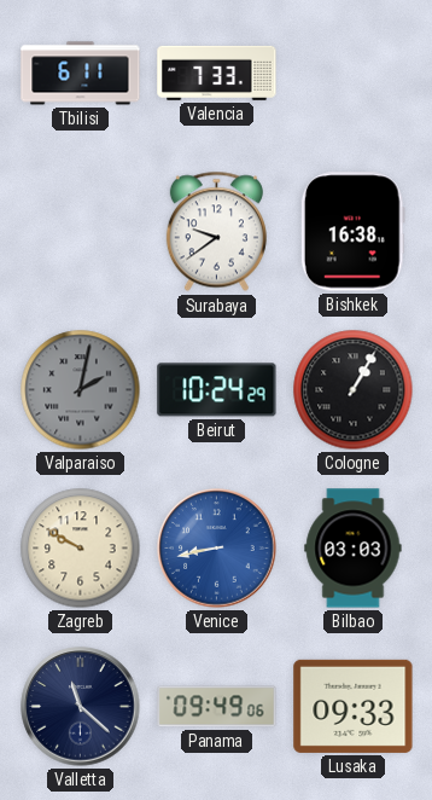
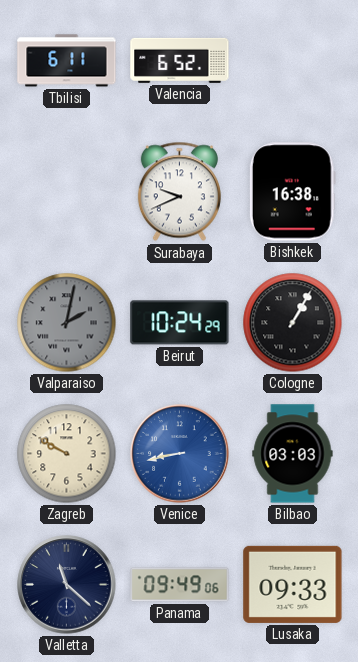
Valencia: 7:33 -> 6:52
Surabaya: 9:39 -> 9:41
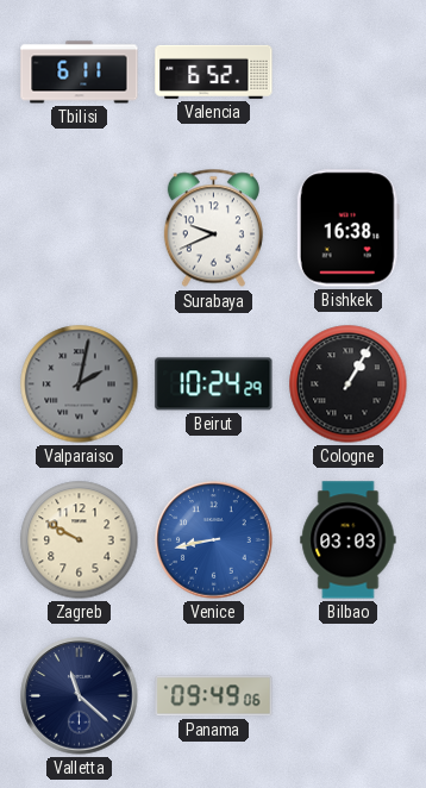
Lusaka: 09:33 -> none
